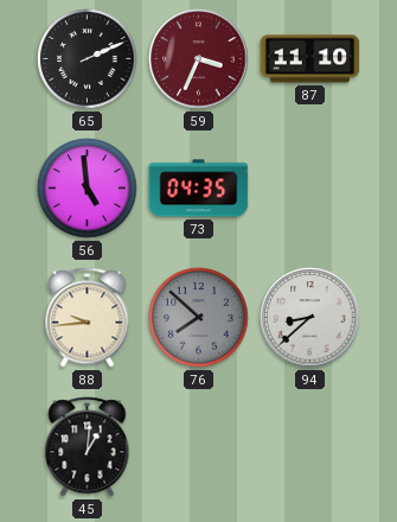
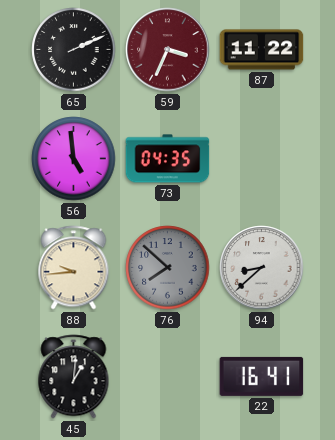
87: 11:10 -> 11:22
22: none -> 16:41
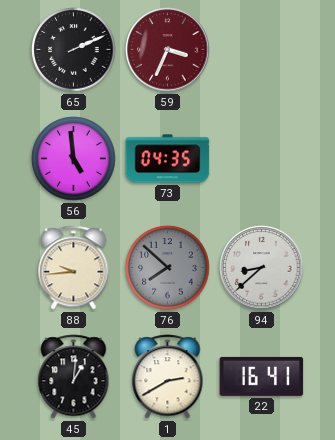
87: 11:22 -> none
1: none -> 2:40
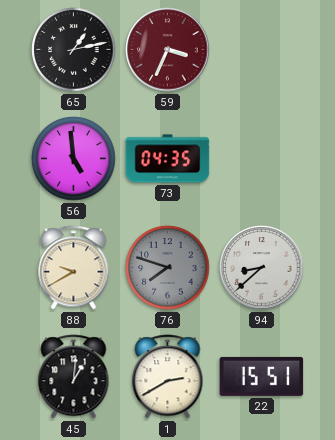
65: 2:11 -> 1:13
88: 9:44 -> 9:40
76: 7:52 -> 7:48
22: 16:41 -> 15:51
